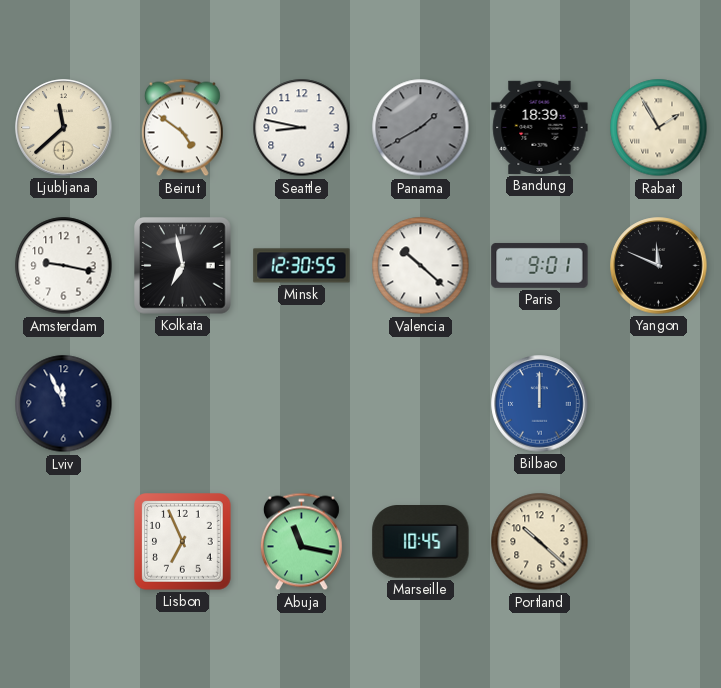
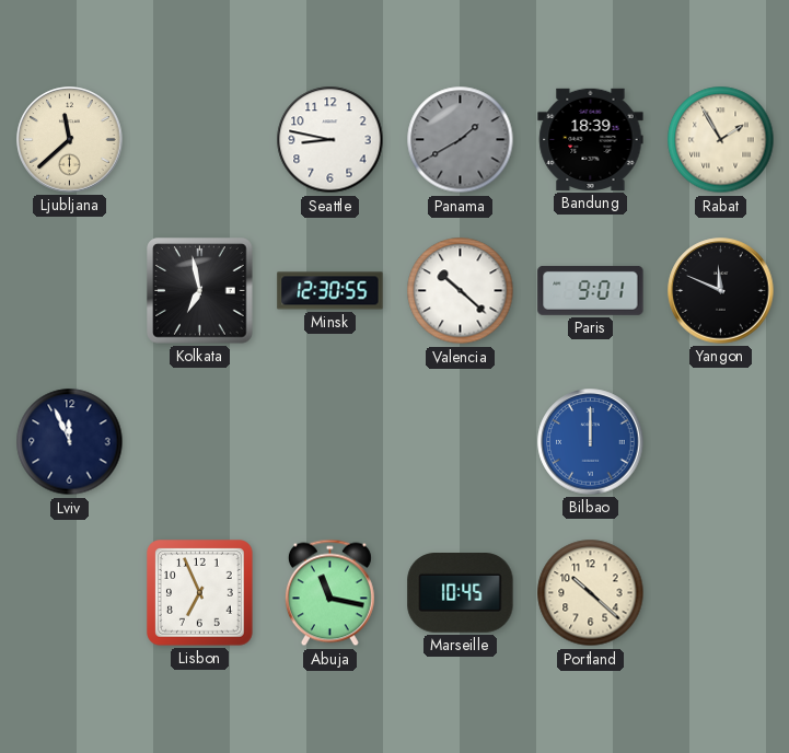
Beirut: 4:51 -> none
Amsterdam: 9:17 -> none
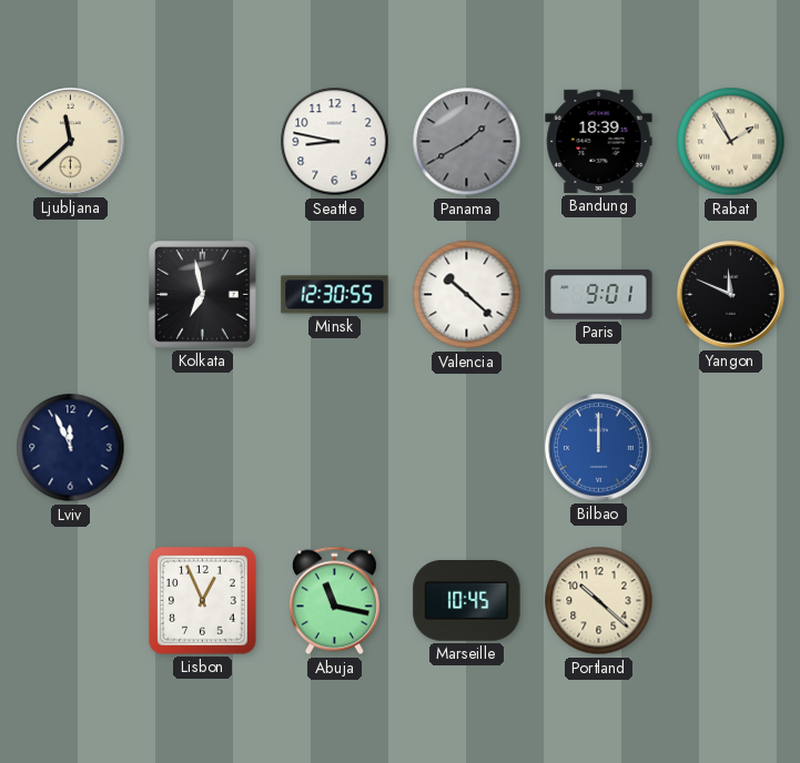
Lisbon: 6:56 -> 12:56
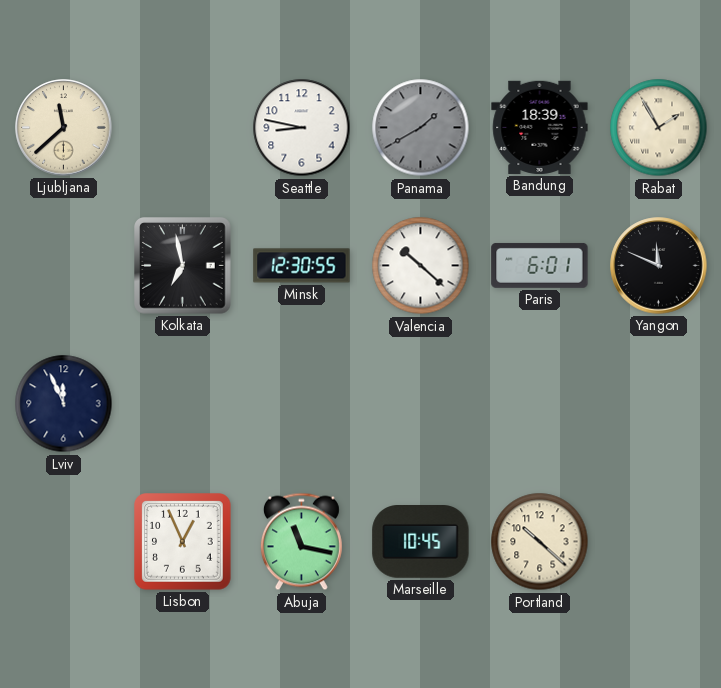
Paris: 9:01 -> 6:01
Bilbao: 12:00 -> none
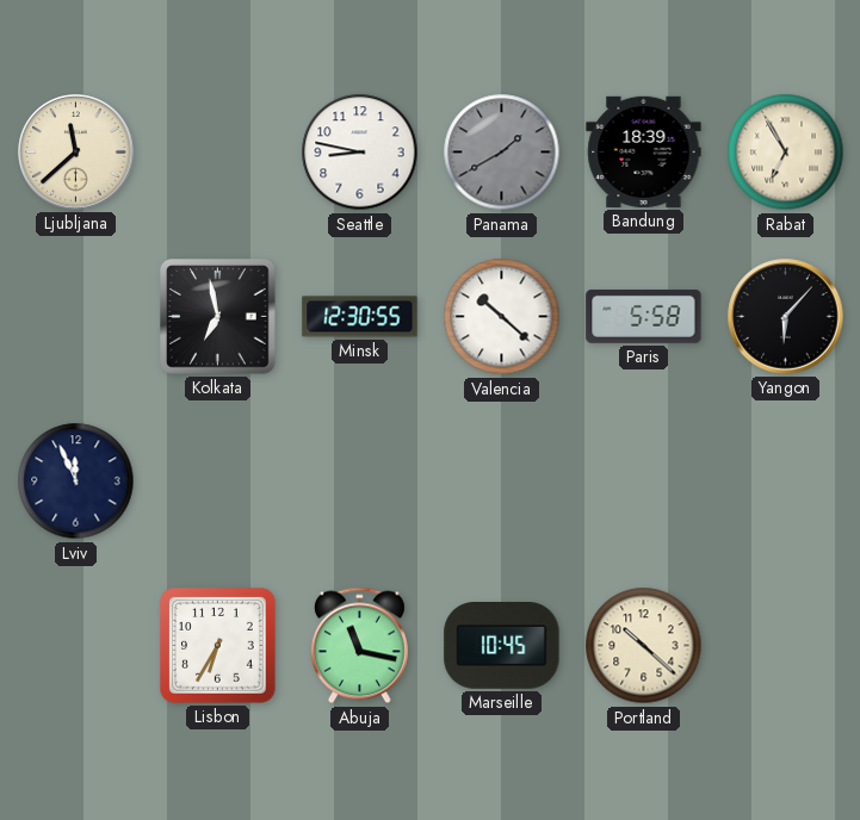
Rabat: 1:55 -> 6:55
Paris: 6:01 -> 5:58
Yangon: 11:49 -> 6:07
Lisbon: 12:56 -> 6:35
